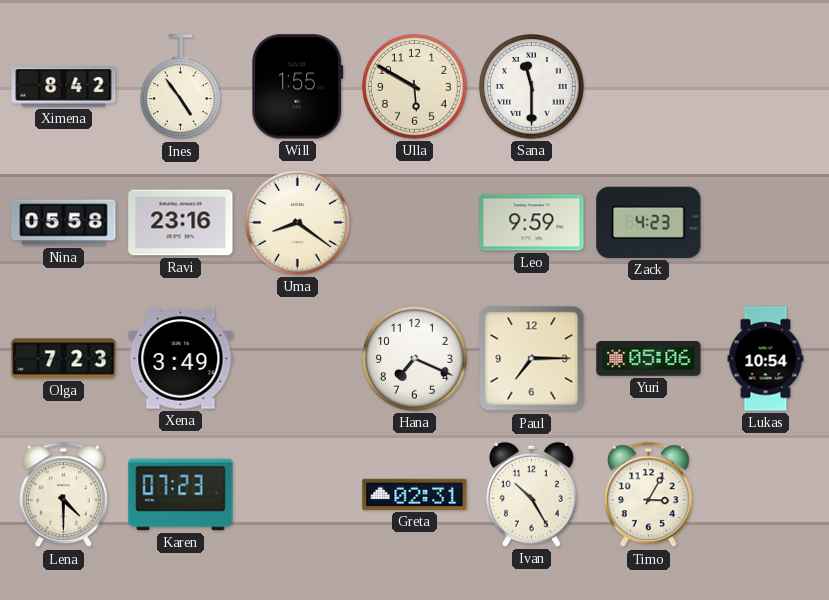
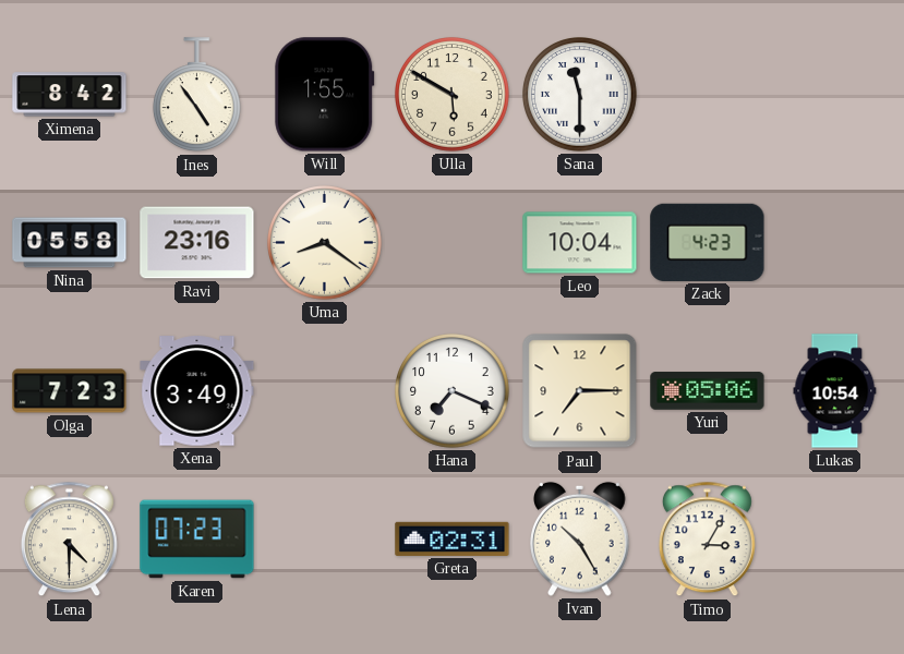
Leo: 9:59 -> 10:04
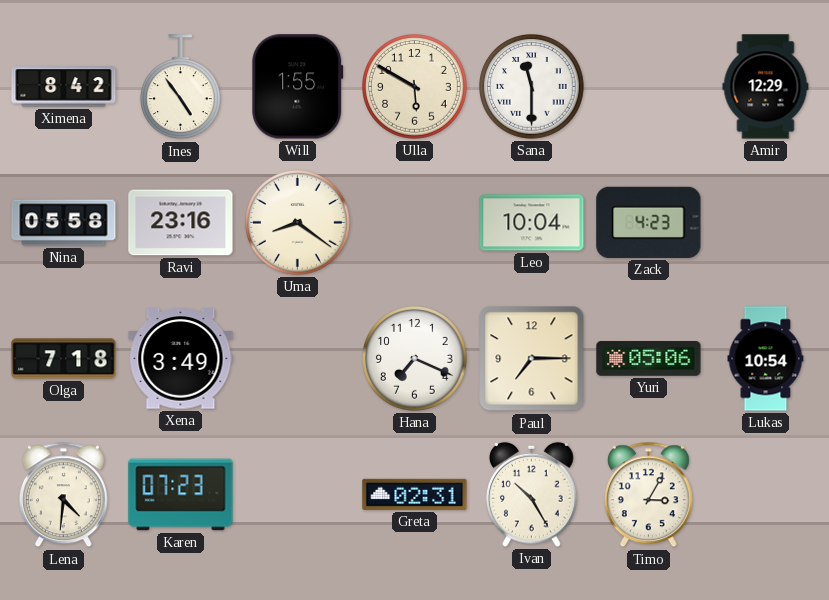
Amir: none -> 12:29
Olga: 7:23 -> 7:18
Lena: 4:30 -> 4:31
